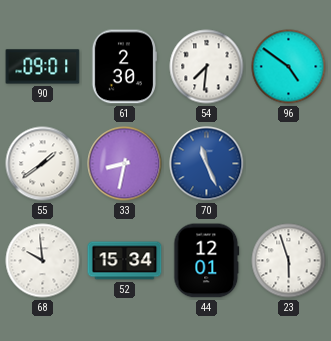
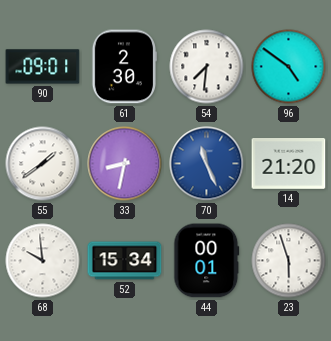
14: none -> 21:20
44: 12:01 -> 00:01
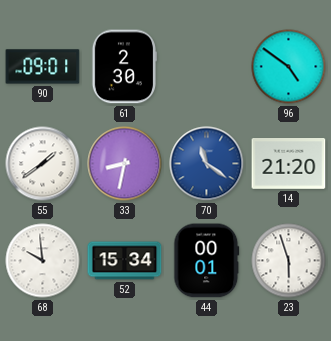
54: 7:31 -> none
70: 11:26 -> 11:21
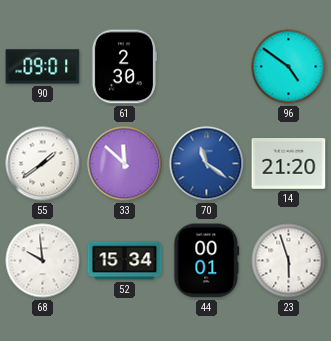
33: 8:32 -> 11:52
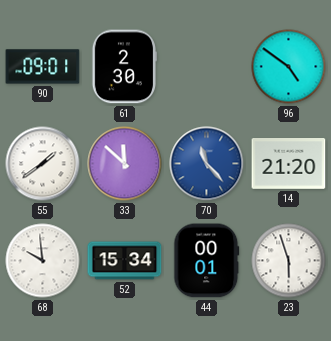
70: 11:21 -> 11:23
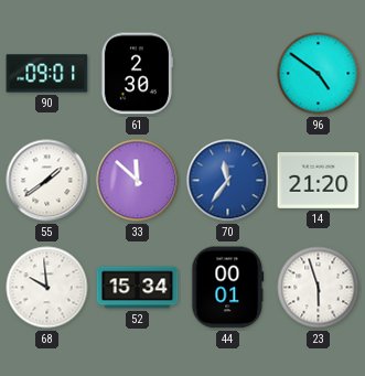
70: 11:23 -> 11:36
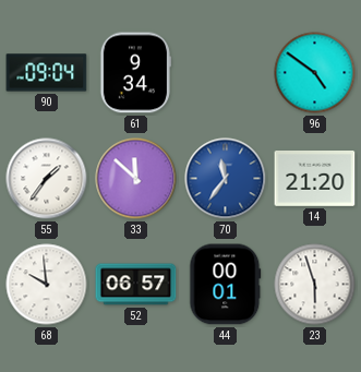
90: 09:01 -> 09:04
61: 2:30 -> 9:34
55: 1:39 -> 1:36
52: 15:34 -> 06:57
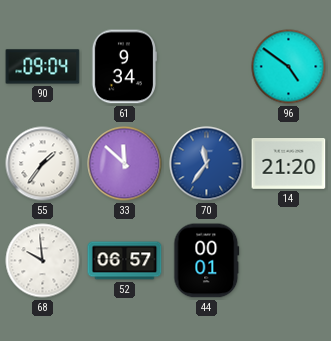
23: 5:57 -> none
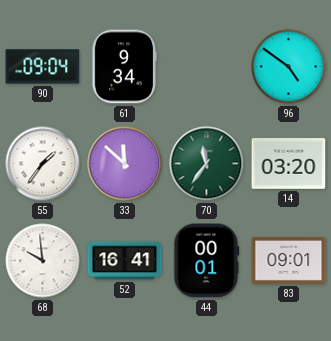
70 dial: blue -> green
14: 21:20 -> 03:20
52: 06:57 -> 16:41
83: none -> 09:01
